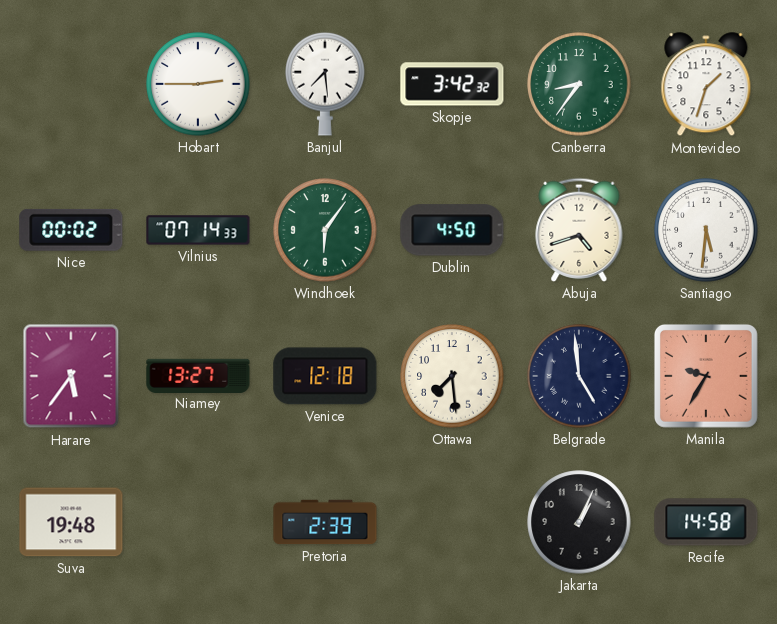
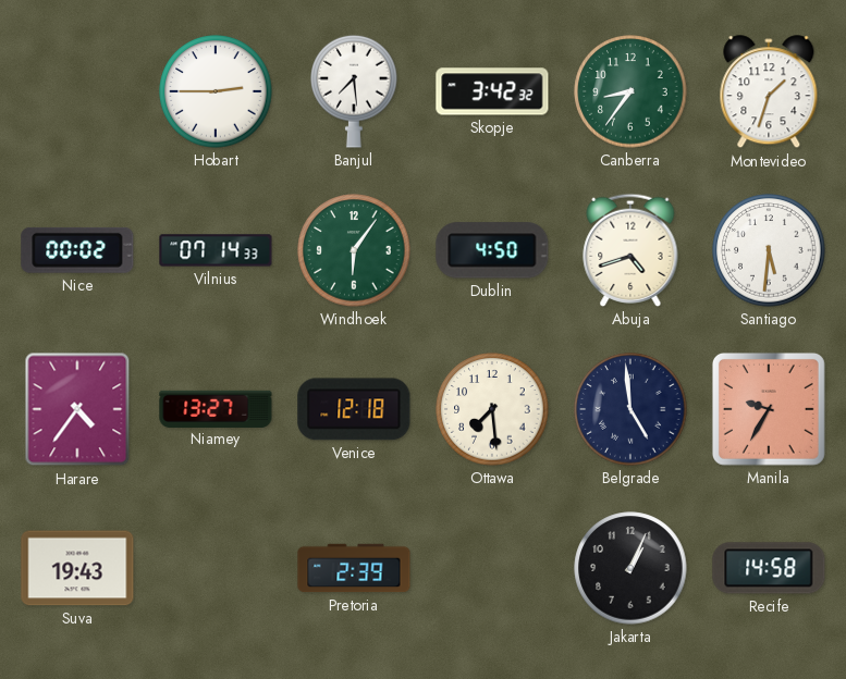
Harare: 5:36 -> 4:36
Suva: 19:48 -> 19:43
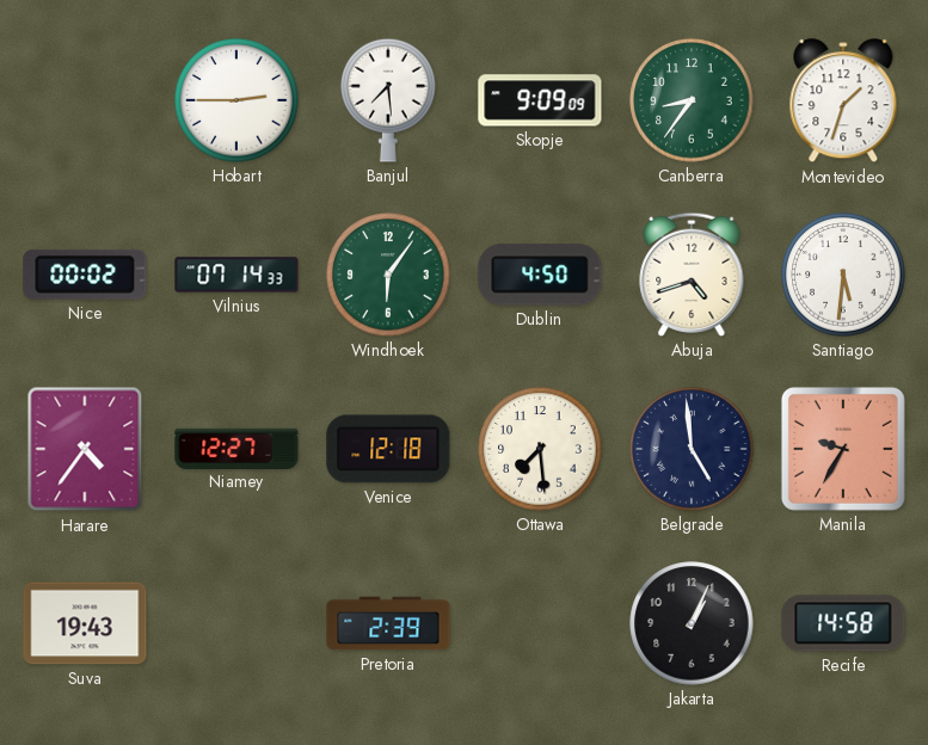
Skopje: 3:42 -> 9:09
Niamey: 13:27 -> 12:27
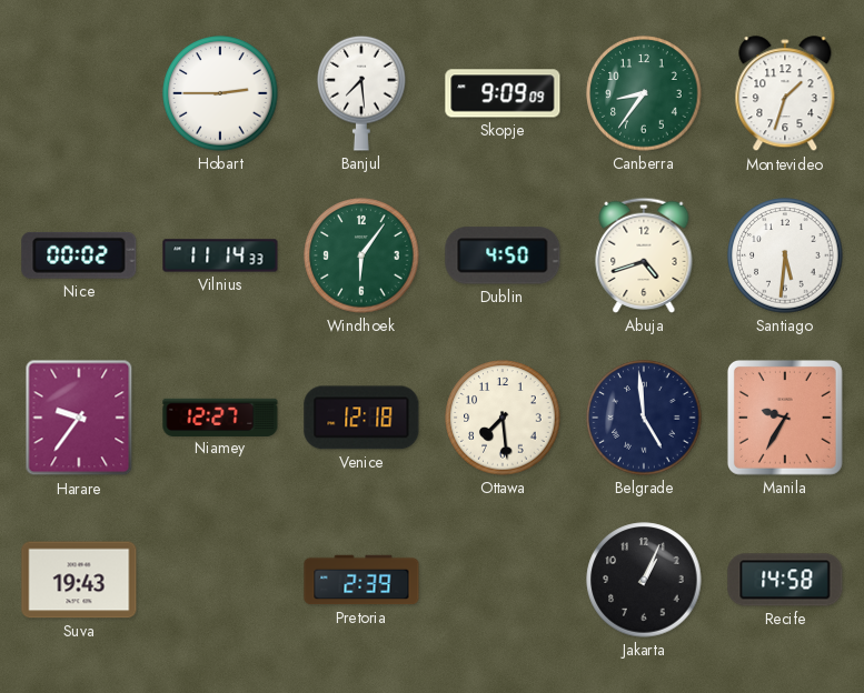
Vilnius: 07:14 -> 11:14
Harare: 4:36 -> 9:36
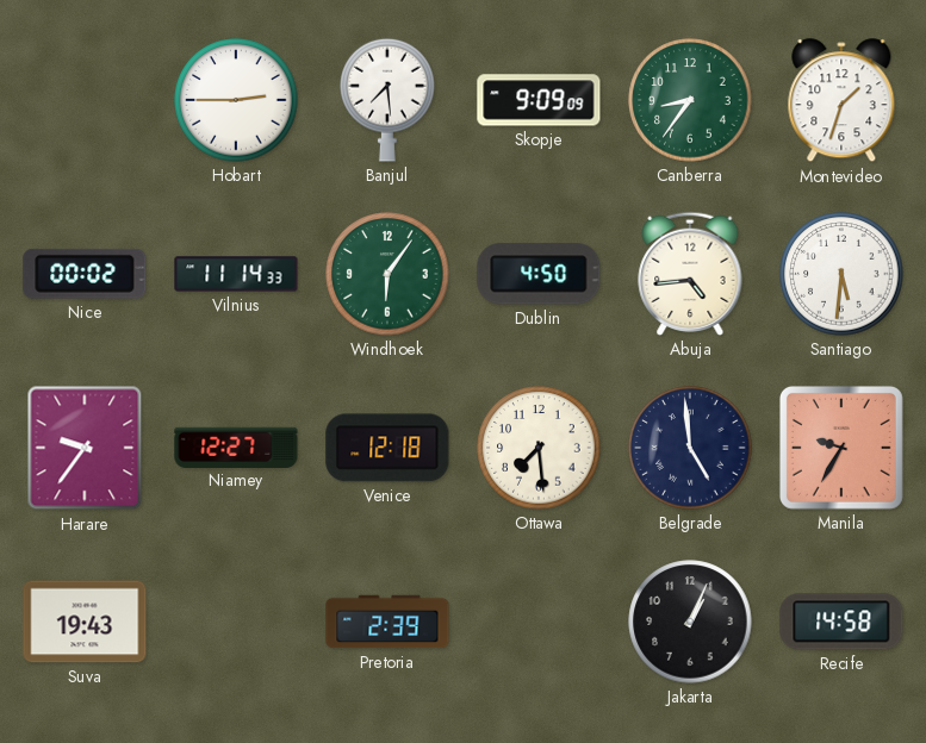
Abuja: 4:42 -> 4:44
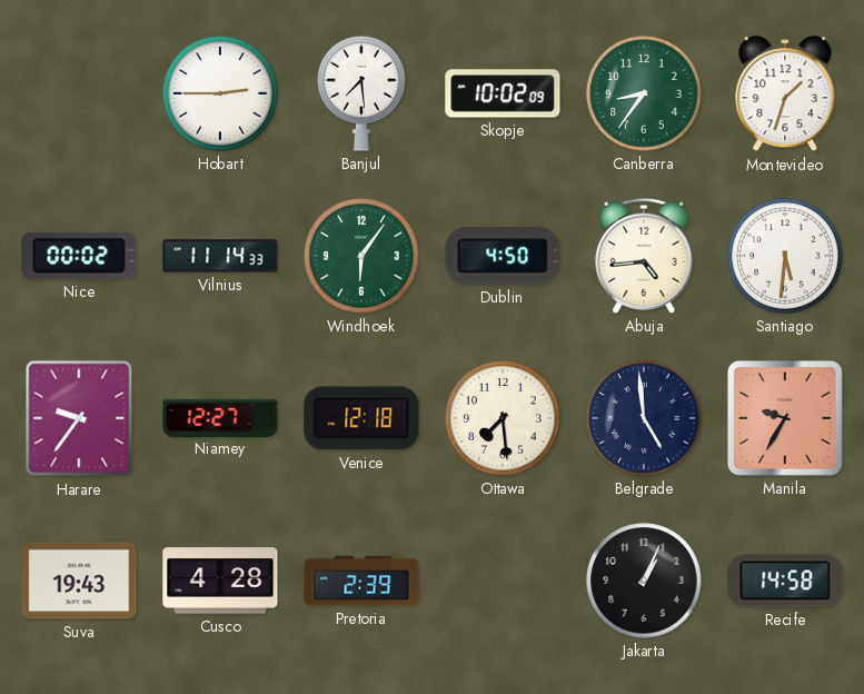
Skopje: 9:09 -> 10:02
Cusco: none -> 4:28
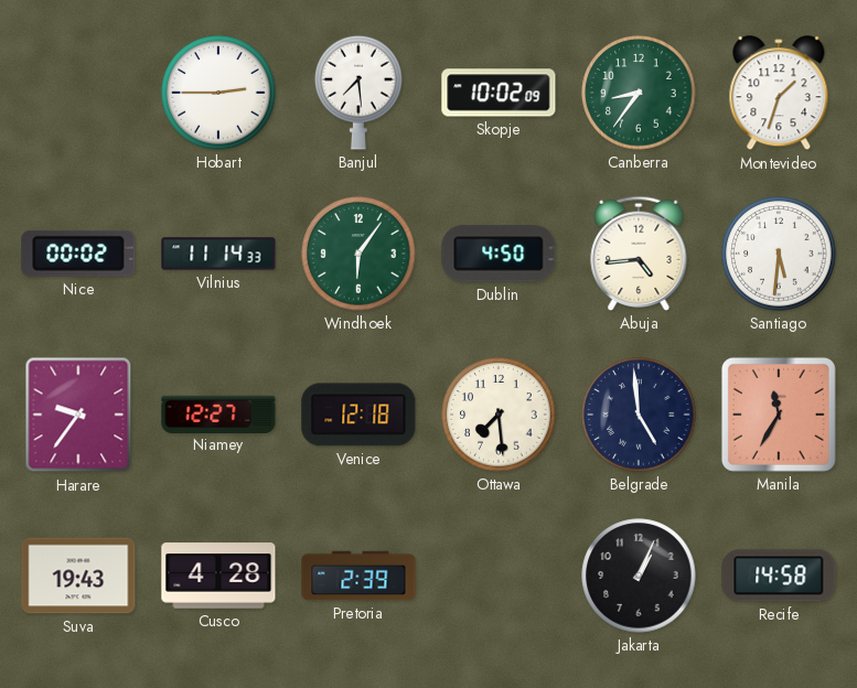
Manila: 9:35 -> 11:35
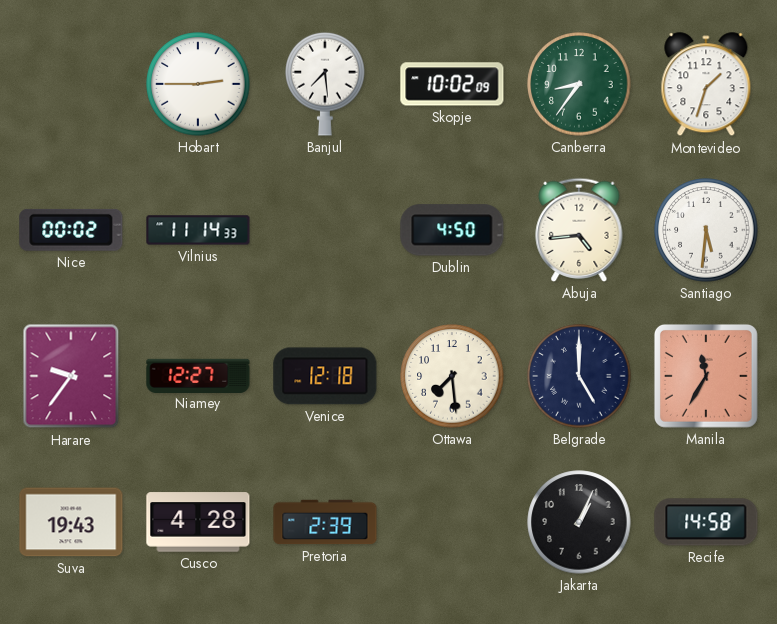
Windhoek: 6:06 -> none
Belgrade: 4:59 -> 5:00
